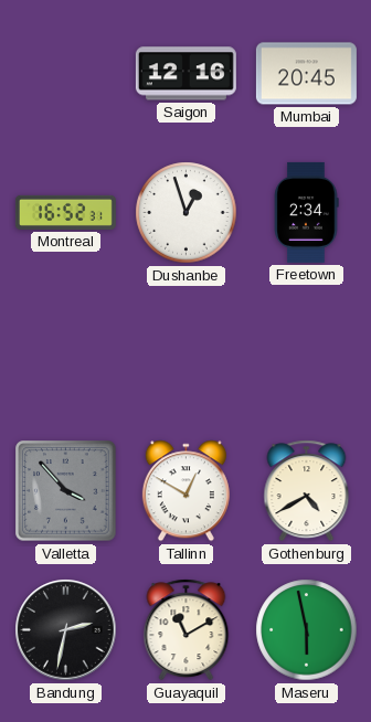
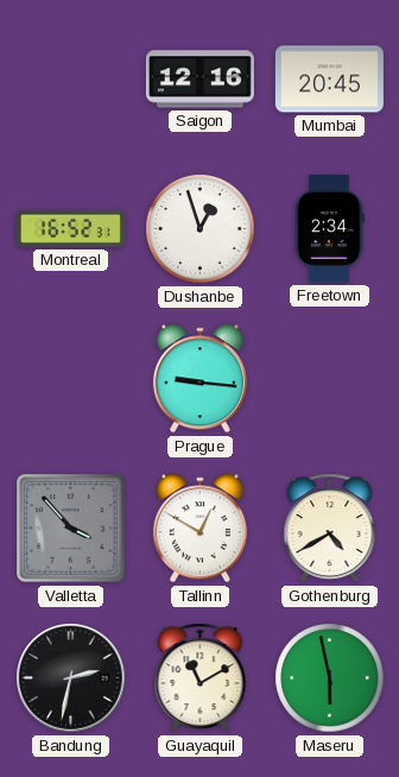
Prague: none -> 9:16
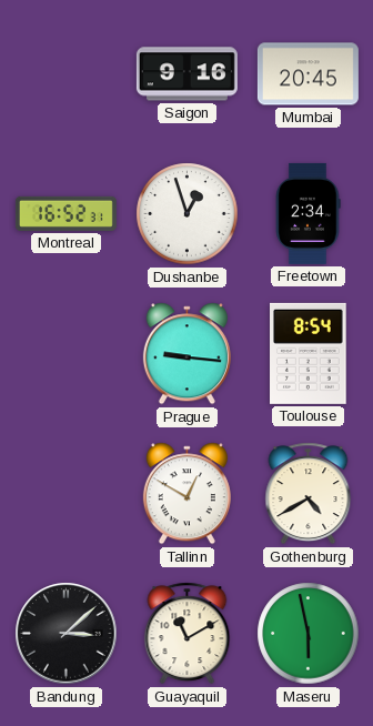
Saigon: 12:16 -> 9:16
Toulouse: none -> 8:54
Valletta: 3:53 -> none
Bandung: 2:32 -> 3:08
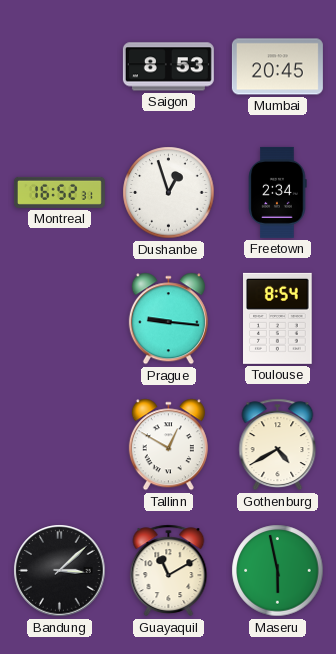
Saigon: 9:16 -> 8:53
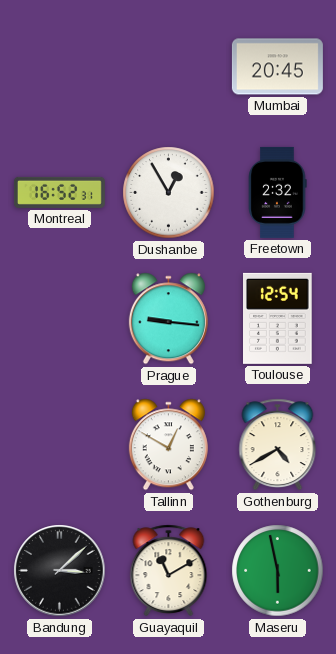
Saigon: 8:53 -> none
Dushanbe: 12:57 -> 12:55
Freetown: 2:34 -> 2:32
Toulouse: 8:54 -> 12:54
